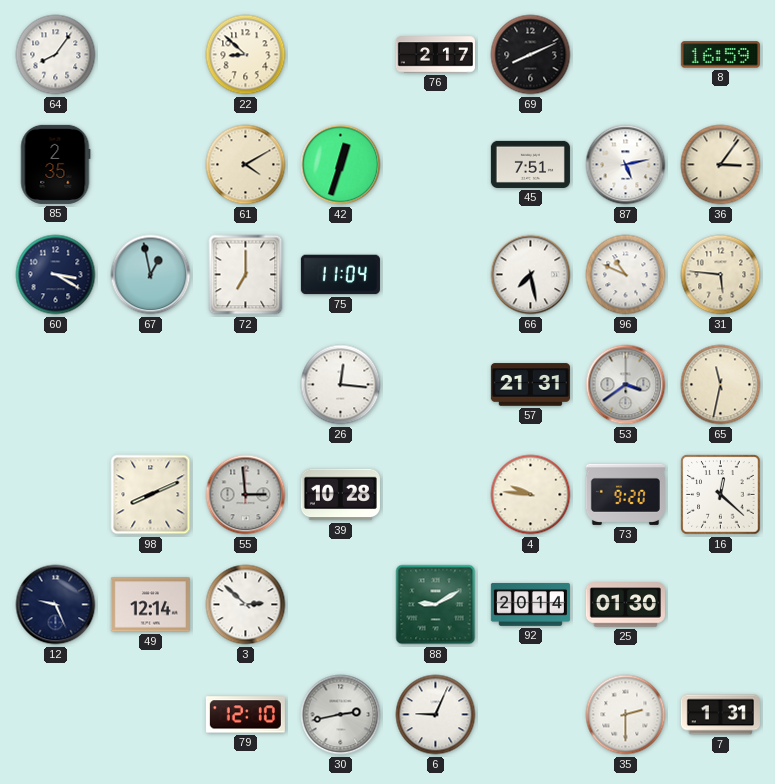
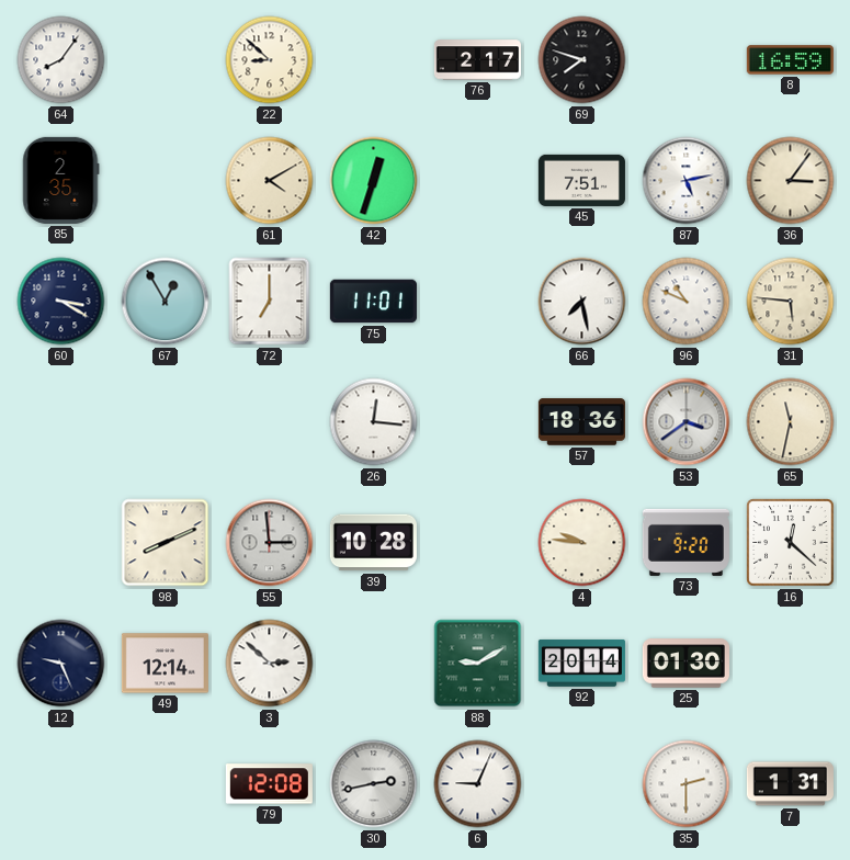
69: 8:11 -> 7:48
67: 12:58 -> 12:55
75: 11:04 -> 11:01
57: 21:31 -> 18:36
79: 12:10 -> 12:08
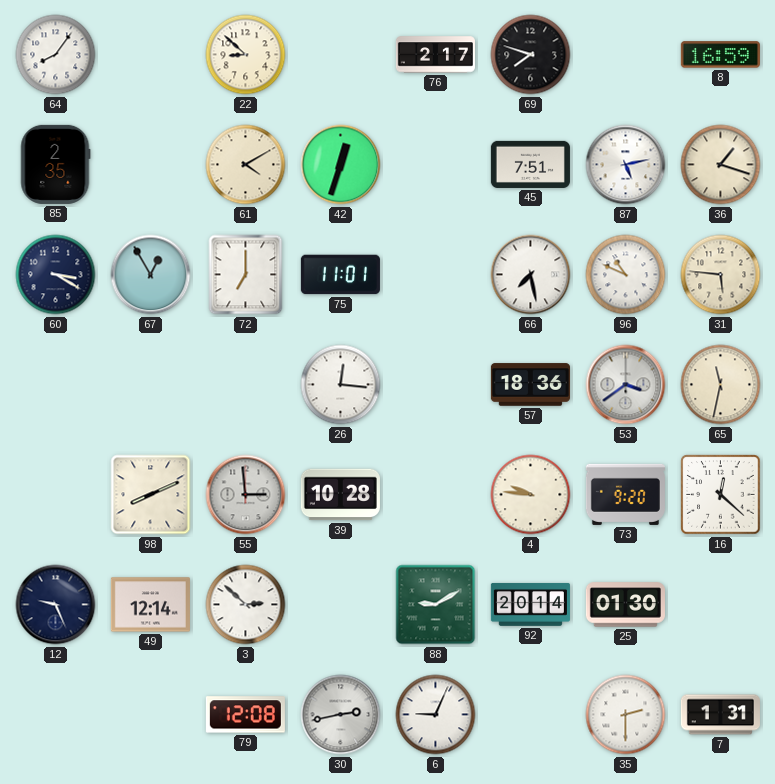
36: 3:06 -> 1:18
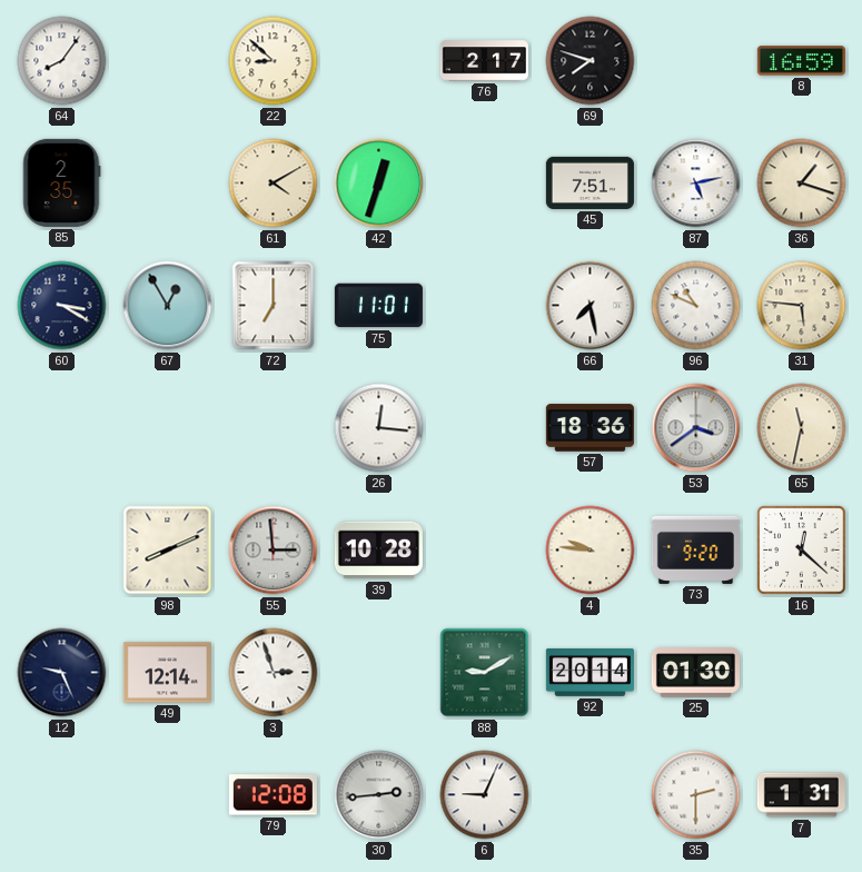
3: 2:52 -> 2:57
30: 2:43 -> 2:44
